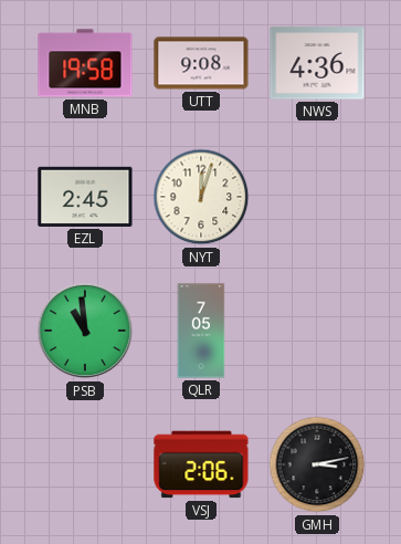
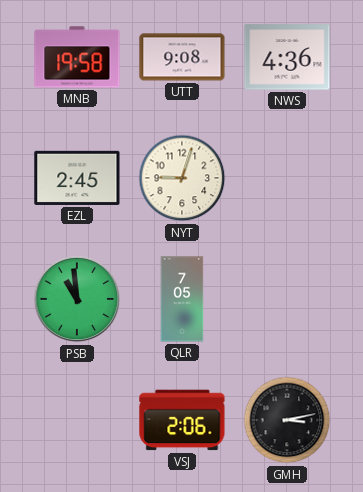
NYT: 12:03 -> 9:03
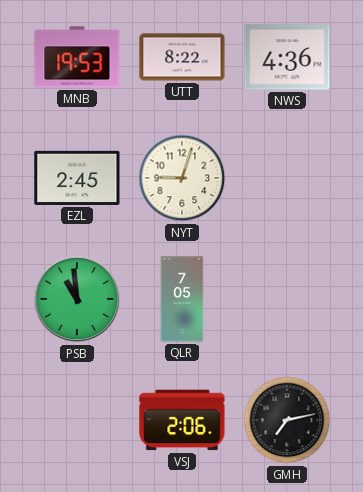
MNB: 19:58 -> 19:53
UTT: 9:08 -> 8:22
GMH: 3:13 -> 7:13
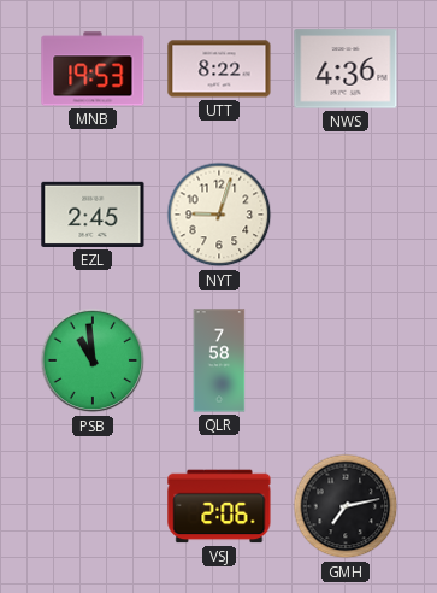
QLR: 7:05 -> 7:58
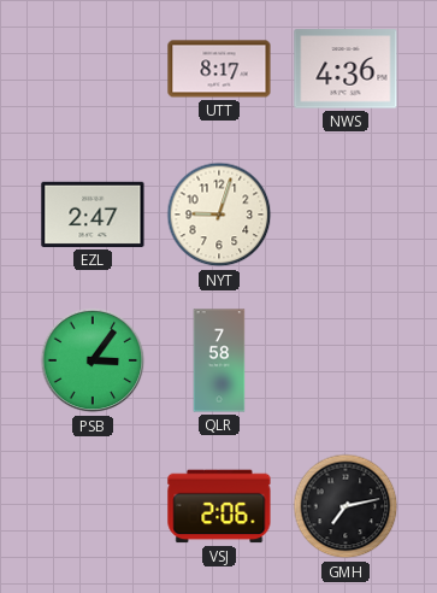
MNB: 19:53 -> none
UTT: 8:22 -> 8:17
EZL: 2:45 -> 2:47
PSB: 10:59 -> 3:06
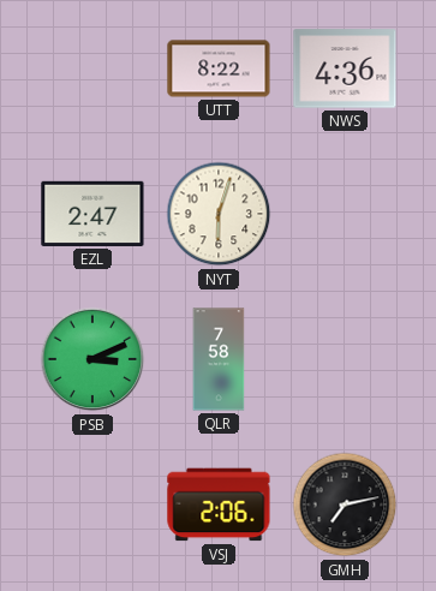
UTT: 8:17 -> 8:22
NYT: 9:03 -> 6:03
PSB: 3:06 -> 3:11
